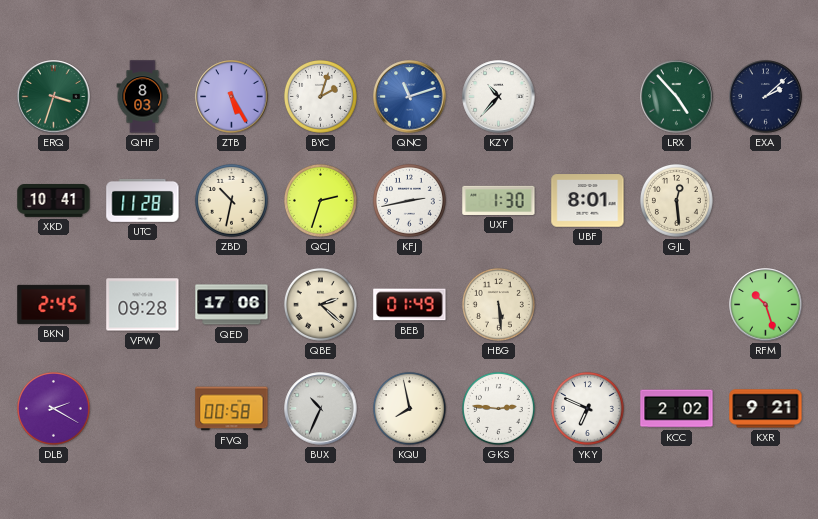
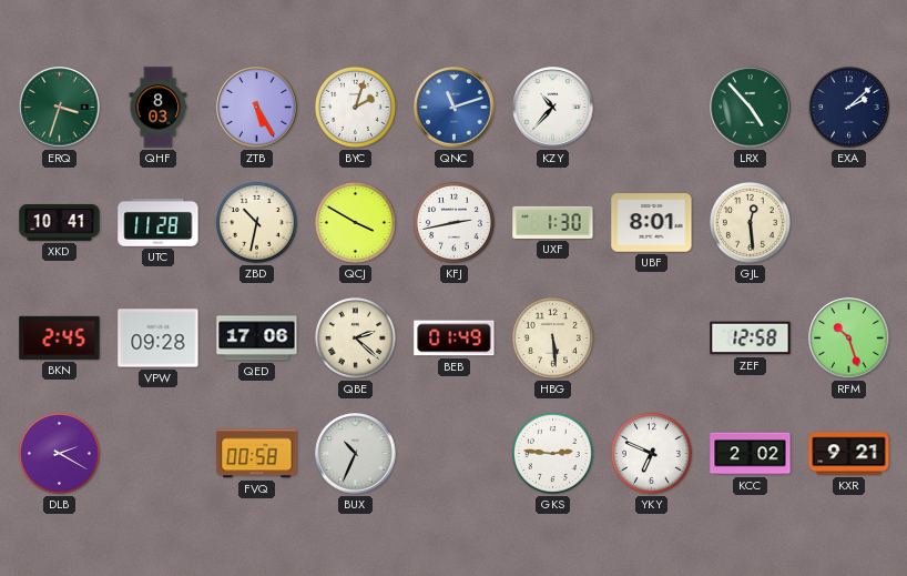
QCJ: 2:33 -> 3:50
ZEF: none -> 12:58
KQU: 7:58 -> none
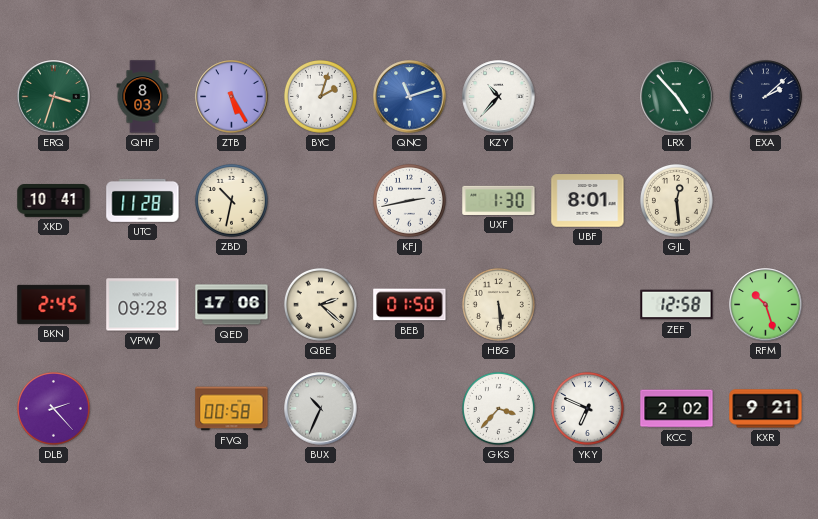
QCJ: 3:50 -> none
BEB: 01:49 -> 01:50
DLB: 2:20 -> 2:23
GKS: 2:46 -> 3:37
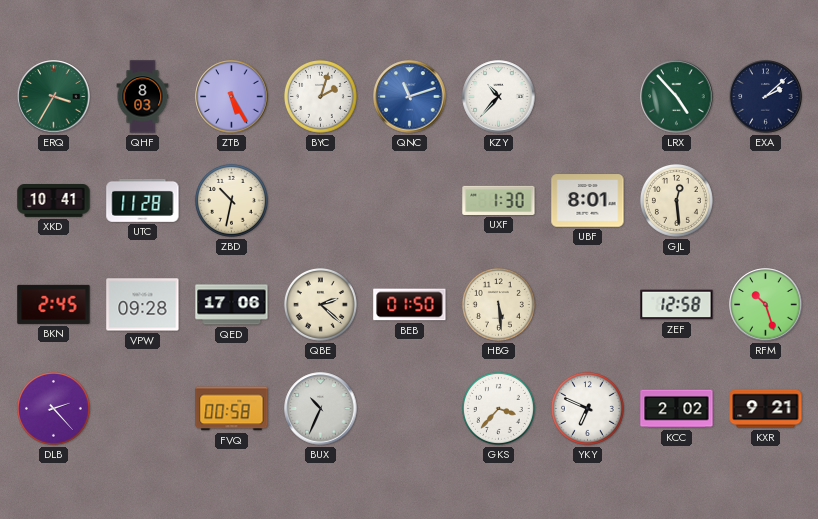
ERQ: 3:33 -> 3:35
KFJ: 2:43 -> none
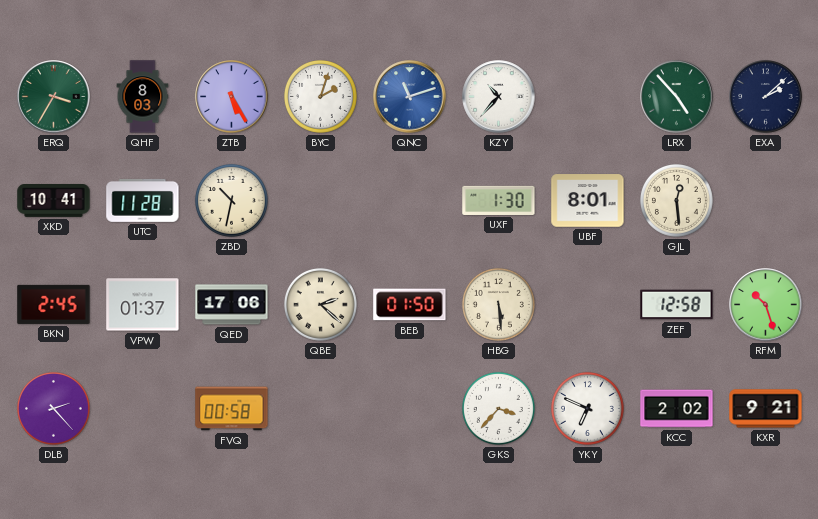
VPW: 09:28 -> 01:37
BUX: 10:34 -> none
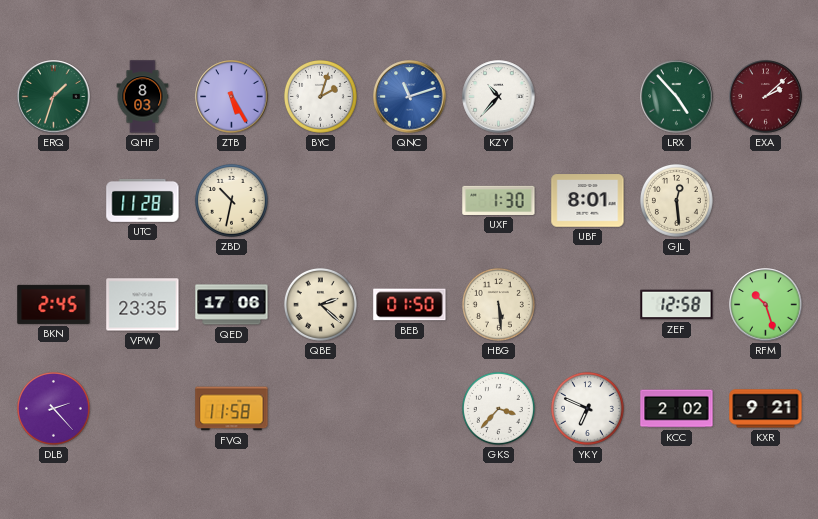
ERQ: 3:35 -> 1:33
EXA dial: navy -> burgundy
XKD: 10:41 -> none
VPW: 01:37 -> 23:35
FVQ: 00:58 -> 11:58
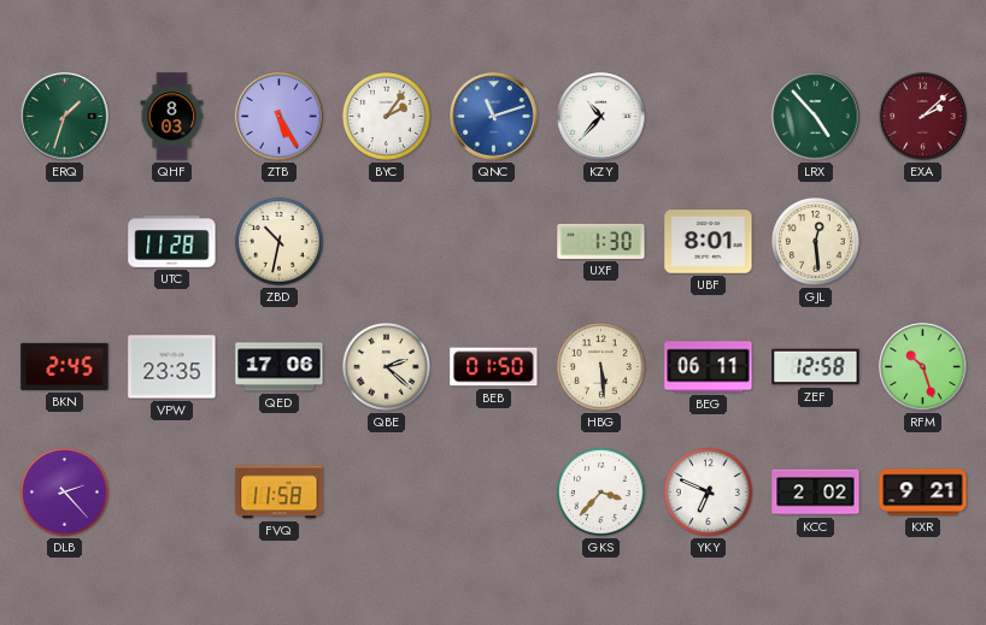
BYC: 2:03 -> 2:06
BEG: none -> 06:11
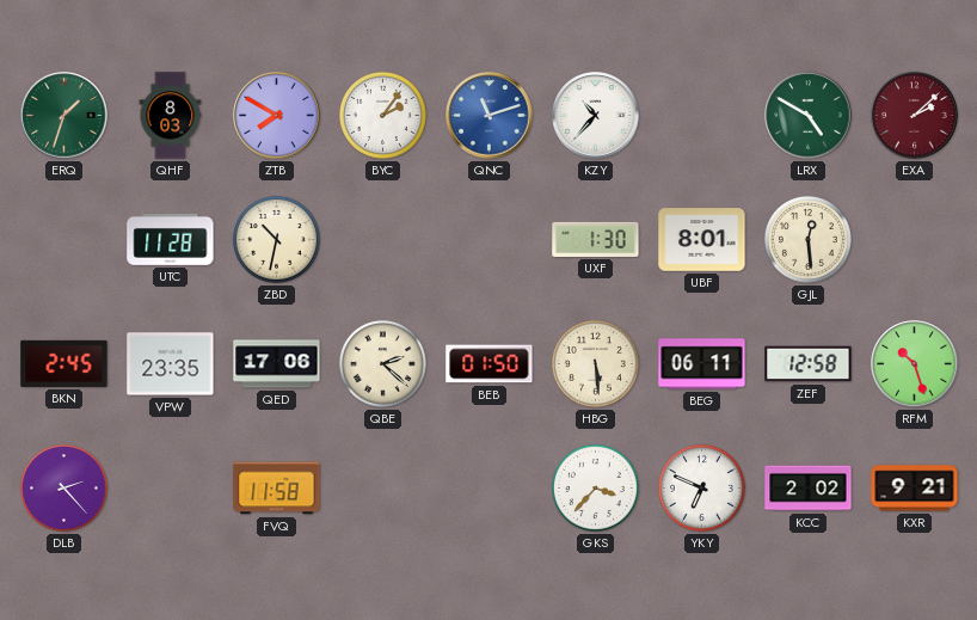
ZTB: 5:25 -> 7:50
LRX: 4:53 -> 4:50
